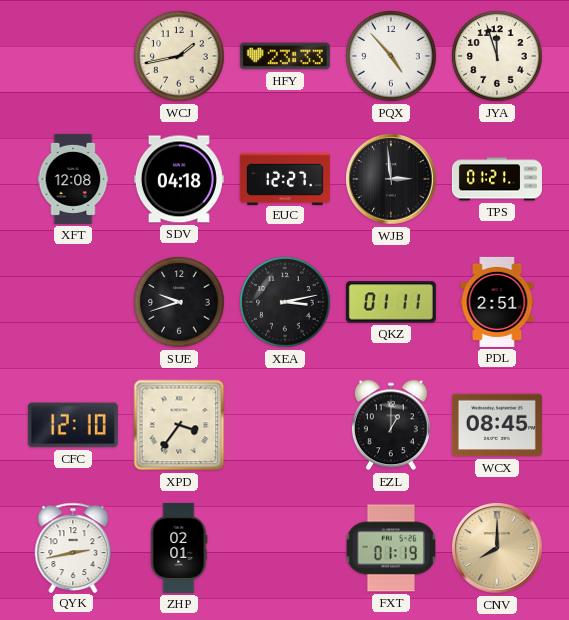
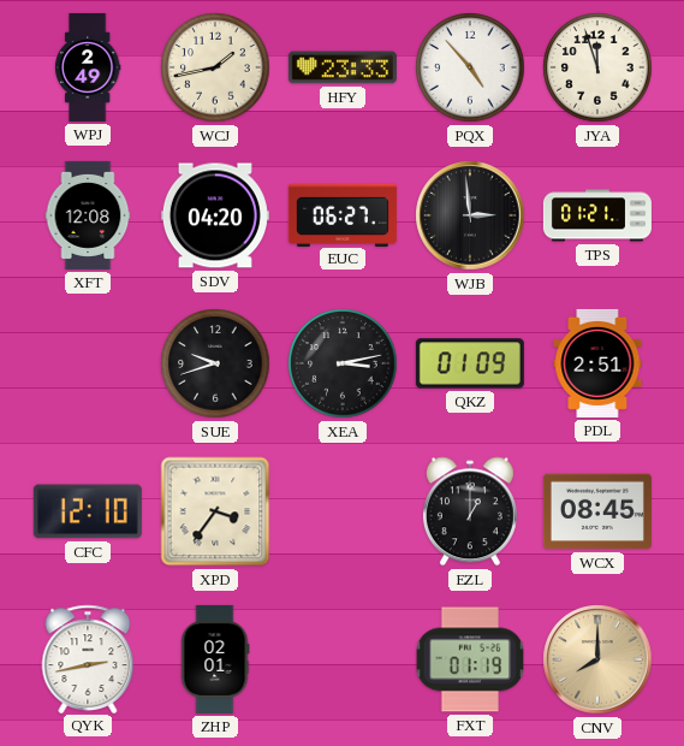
WPJ: none -> 2:49
SDV: 04:18 -> 04:20
EUC: 12:27 -> 06:27
QKZ: 01:11 -> 01:09
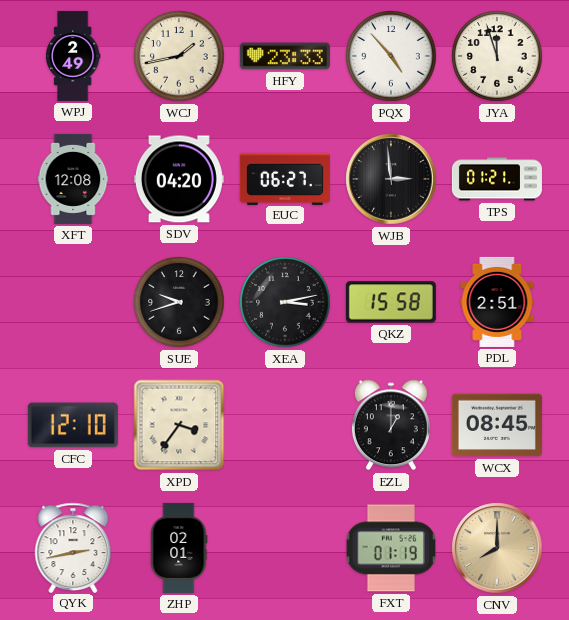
QKZ: 01:09 -> 15:58
